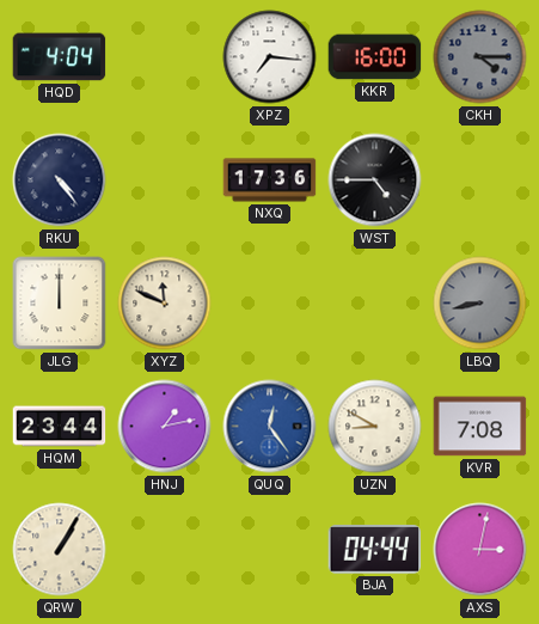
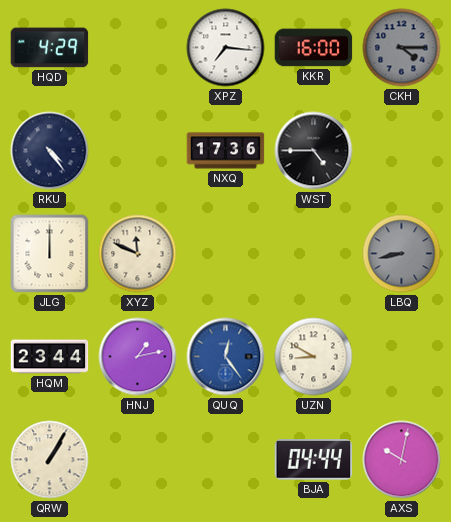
HQD: 4:04 -> 4:29
KVR: 7:08 -> none
AXS: 3:02 -> 10:02
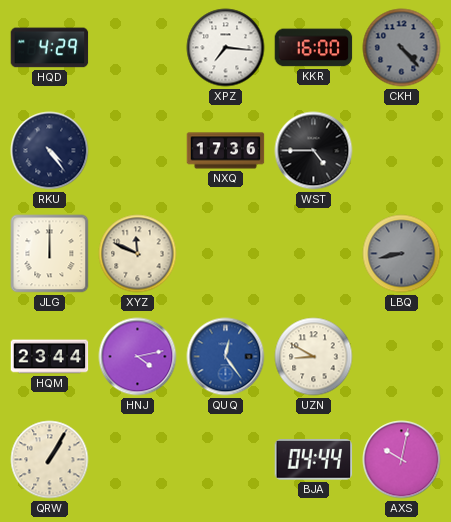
CKH: 4:15 -> 4:23
HNJ: 1:13 -> 4:13
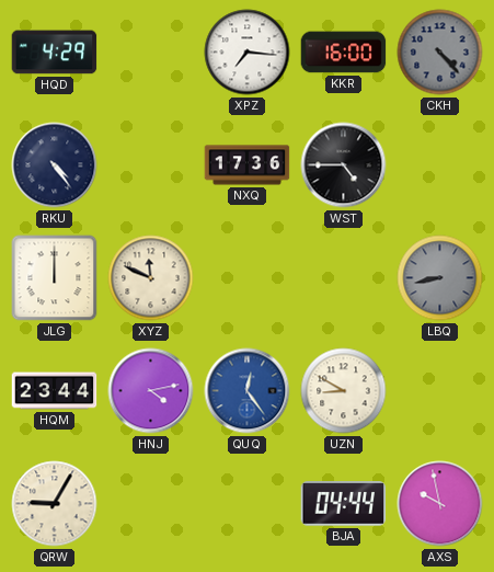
QRW: 1:05 -> 9:05
AXS: 10:02 -> 9:58
